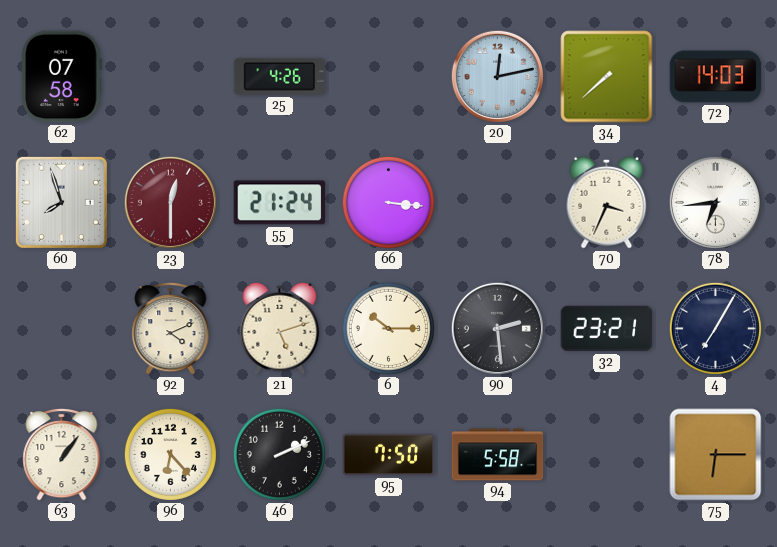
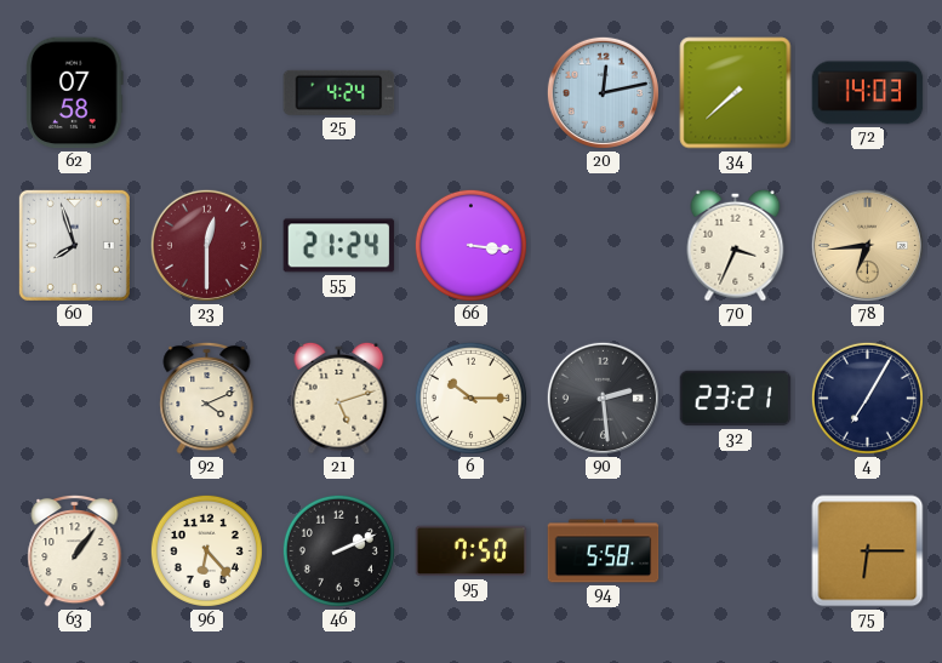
25: 4:26 -> 4:24
78 dial: white -> champagne
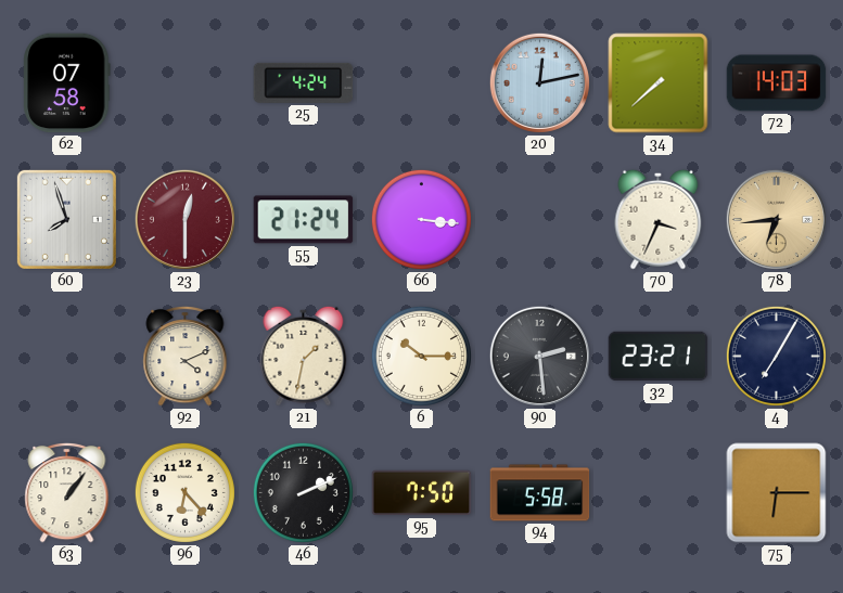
21: 5:12 -> 1:32
